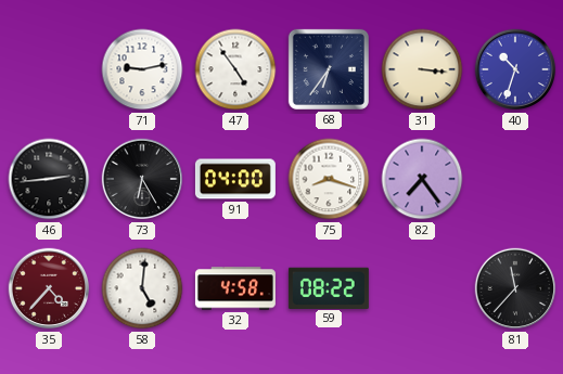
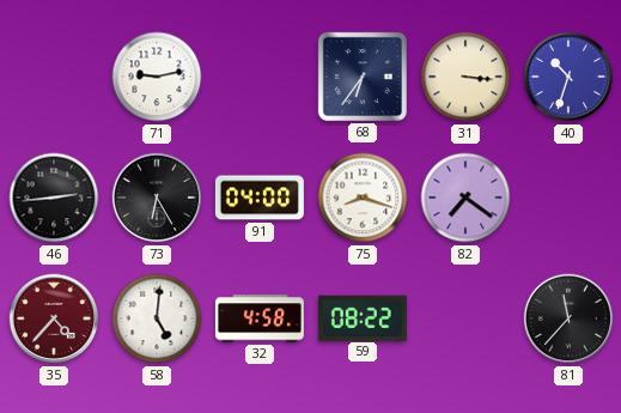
47: 4:54 -> none
82: 7:24 -> 7:21
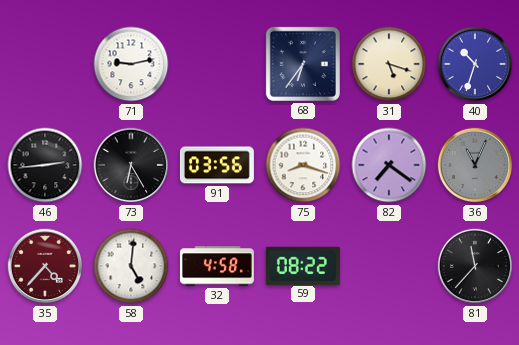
31: 3:16 -> 5:18
91: 04:00 -> 03:56
36: none -> 11:04
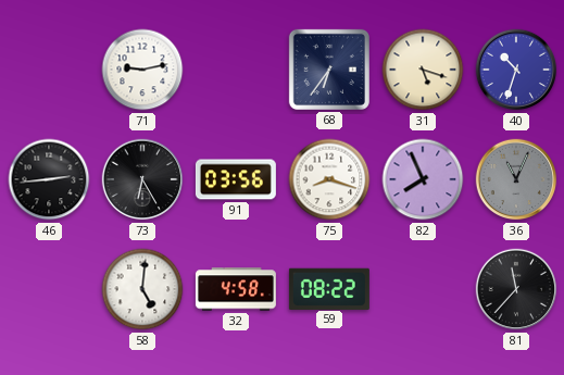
82: 7:21 -> 7:56
35: 4:37 -> none
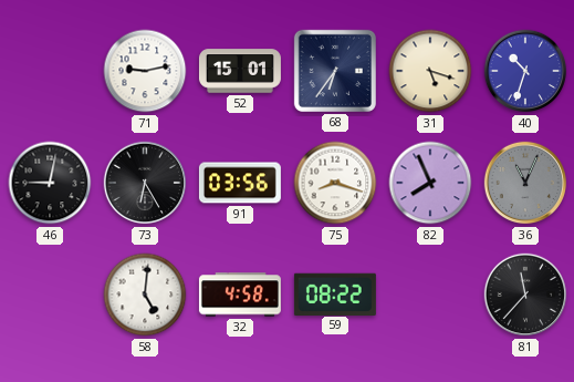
52: none -> 15:01
46: 2:44 -> 9:02
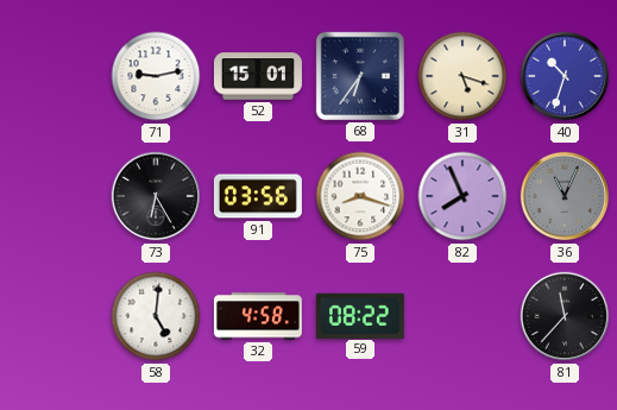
46: 9:02 -> none
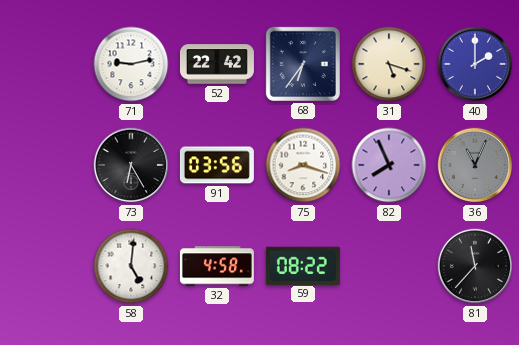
52: 15:01 -> 22:42
40: 10:33 -> 2:00
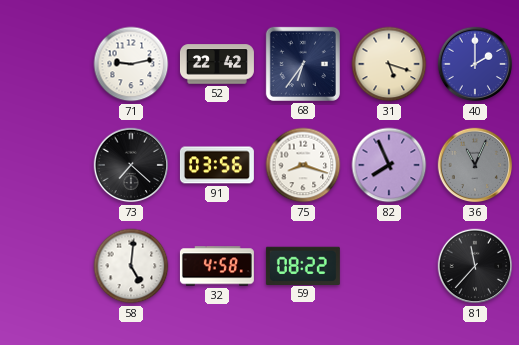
73: 6:25 -> 7:22
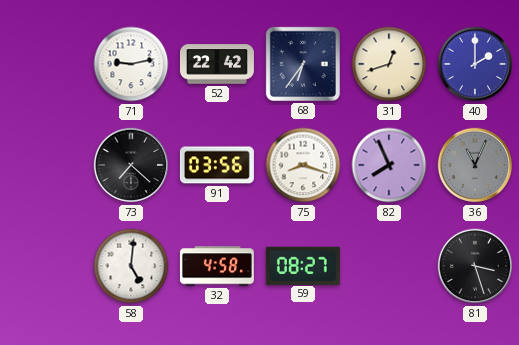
31: 5:18 -> 12:42
59: 08:22 -> 08:27
81: 11:37 -> 3:27
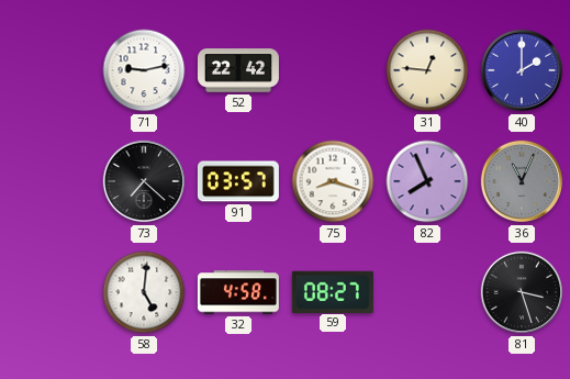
68: 6:36 -> none
31: 12:42 -> 12:46
91: 03:56 -> 03:57
